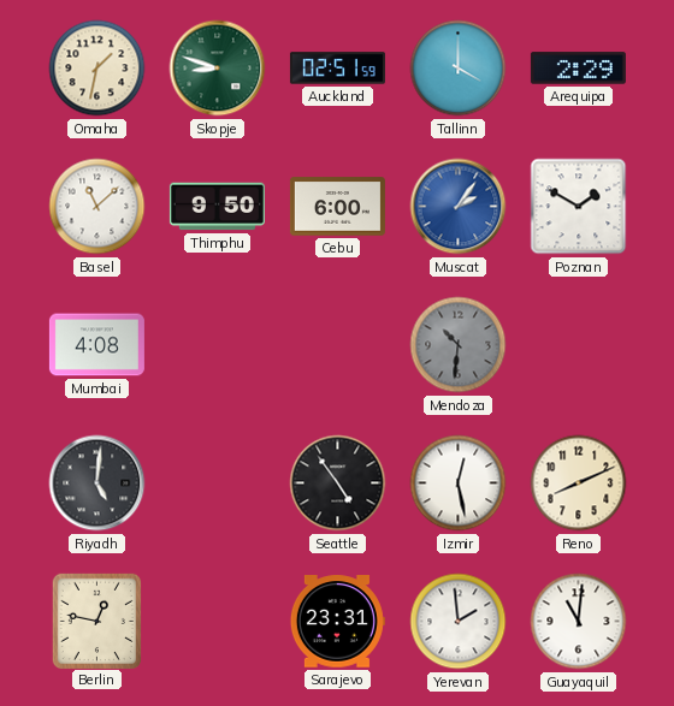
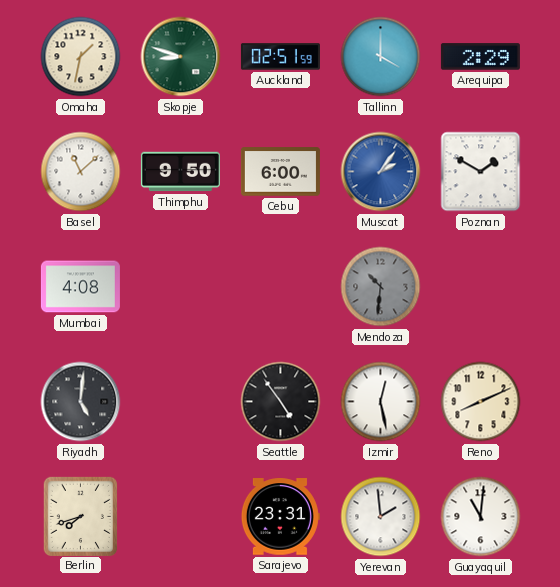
Berlin: 12:47 -> 7:42
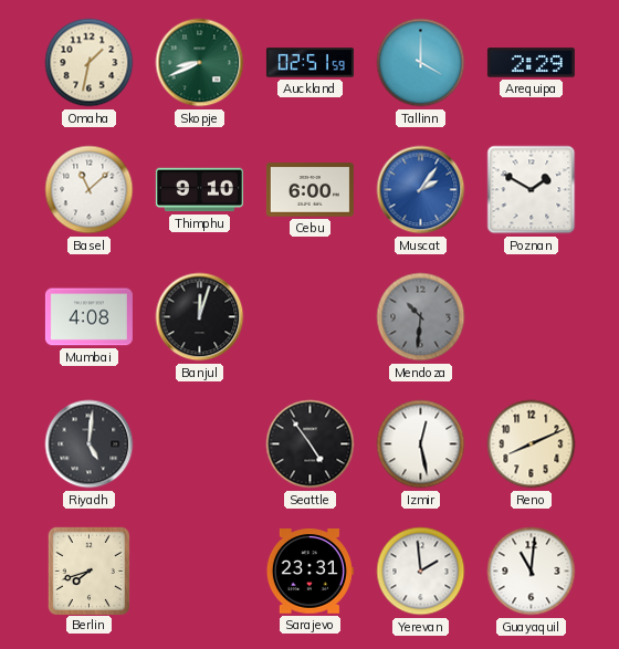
Skopje: 8:48 -> 8:41
Thimphu: 9:50 -> 9:10
Banjul: none -> 12:03
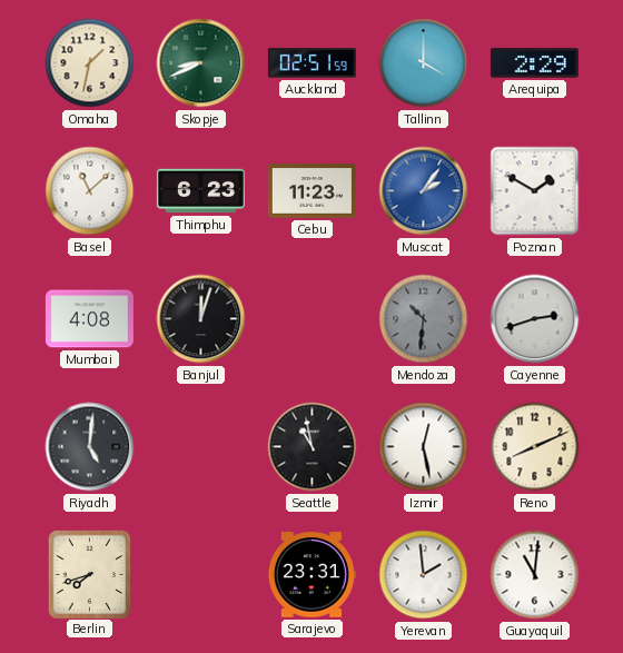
Thimphu: 9:10 -> 6:23
Cebu: 6:00 -> 11:23
Cayenne: none -> 2:42
Seattle: 4:54 -> 10:58
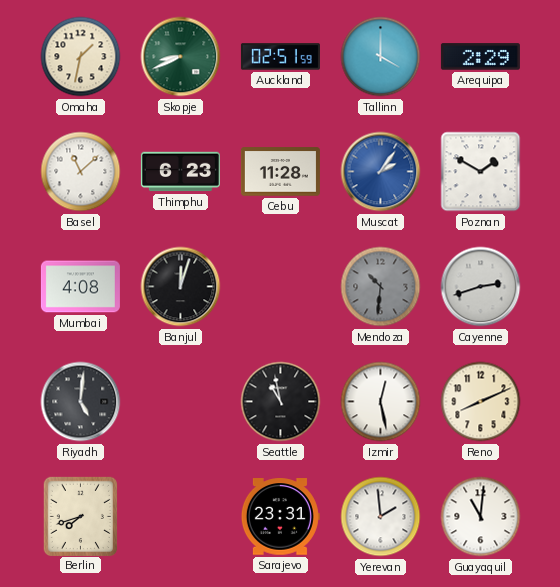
Cebu: 11:23 -> 11:28
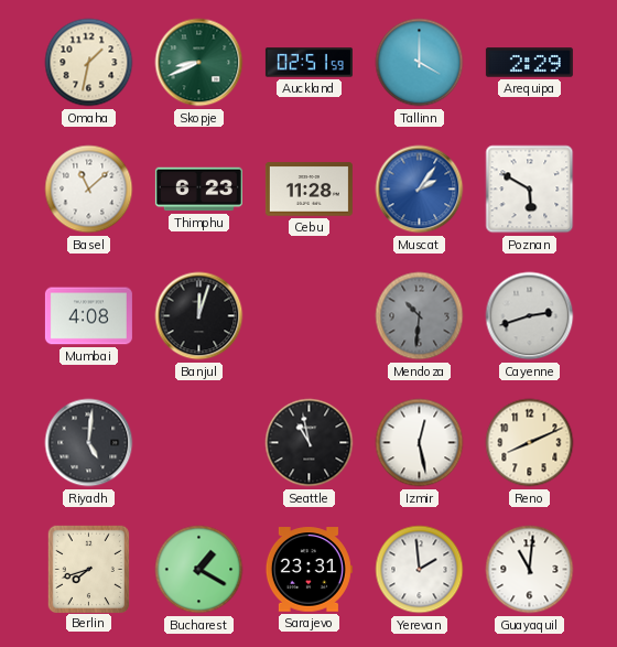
Poznan: 1:50 -> 5:50
Bucharest: none -> 1:20
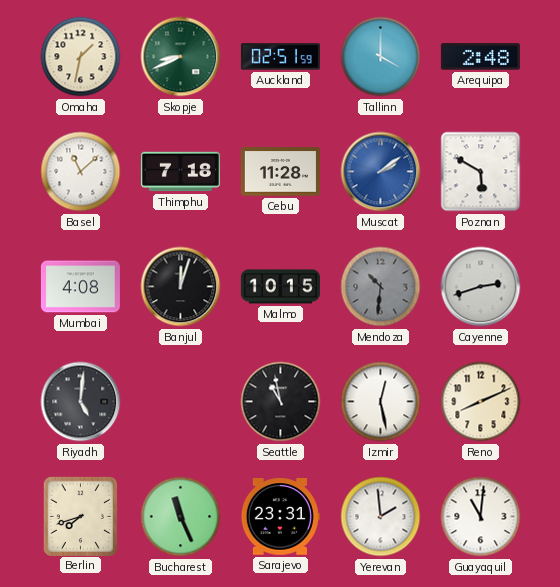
Arequipa: 2:29 -> 2:48
Thimphu: 6:23 -> 7:18
Muscat: 2:06 -> 2:09
Malmo: none -> 10:15
Bucharest: 1:20 -> 11:26
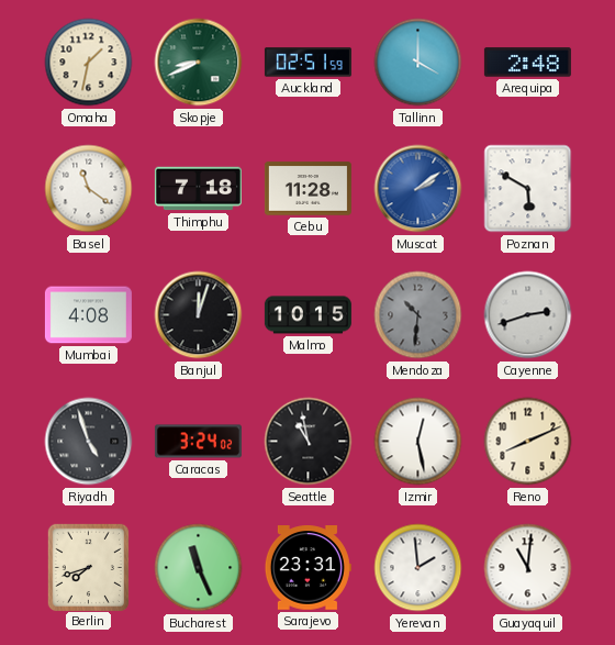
Basel: 11:08 -> 11:21
Riyadh: 5:01 -> 4:57
Caracas: none -> 3:24
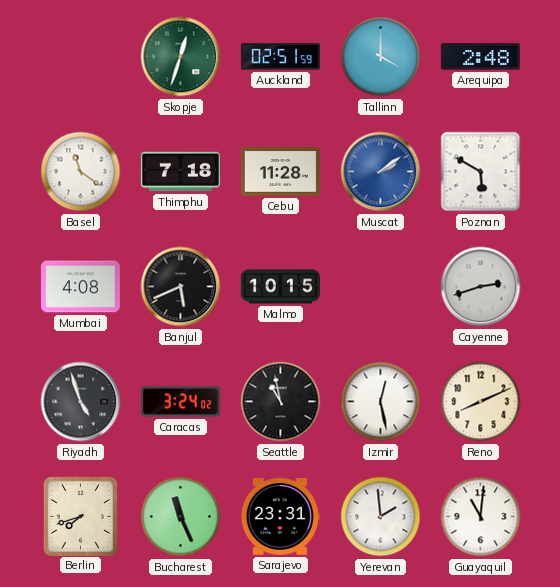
Omaha: 1:32 -> none
Skopje: 8:41 -> 12:33
Banjul: 12:03 -> 5:41
Mendoza: 10:31 -> none
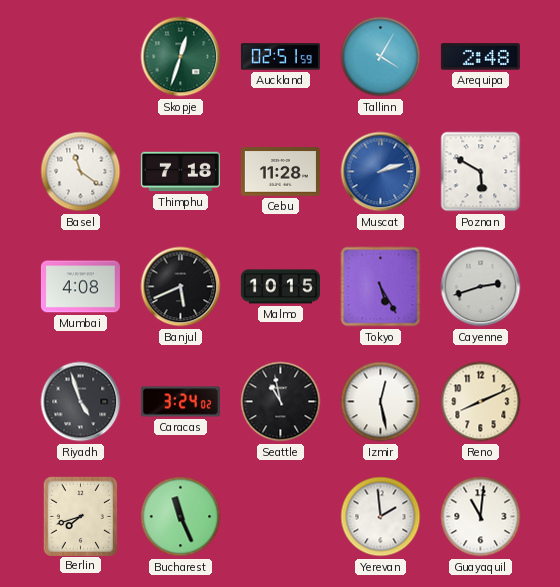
Tallinn: 4:00 -> 4:05
Muscat: 2:09 -> 2:12
Tokyo: none -> 5:25
Sarajevo: 23:31 -> none
